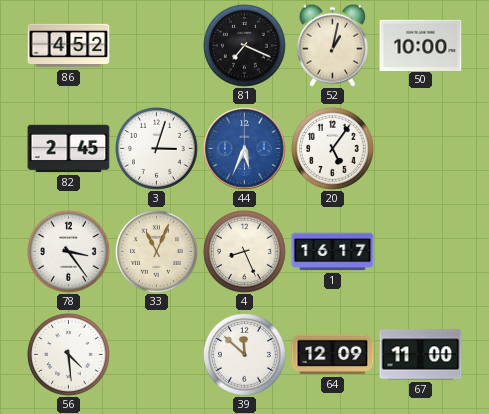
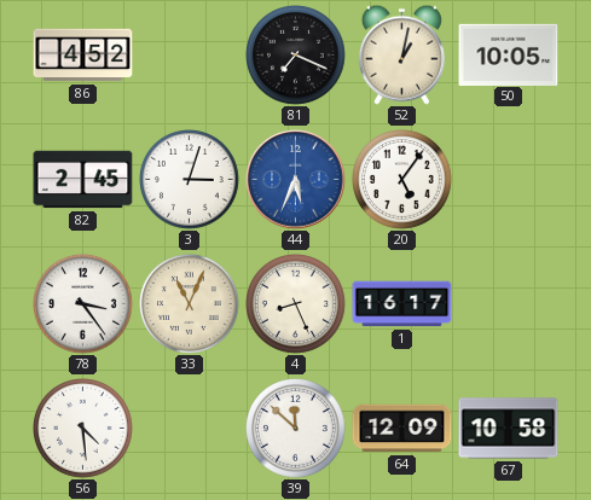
50: 10:00 -> 10:05
67: 11:00 -> 10:58
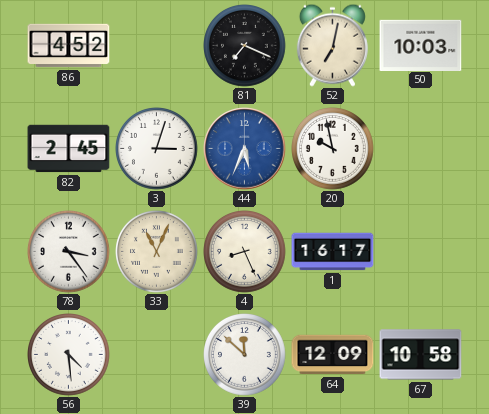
52: 1:02 -> 7:02
50: 10:05 -> 10:03
20: 5:06 -> 9:58
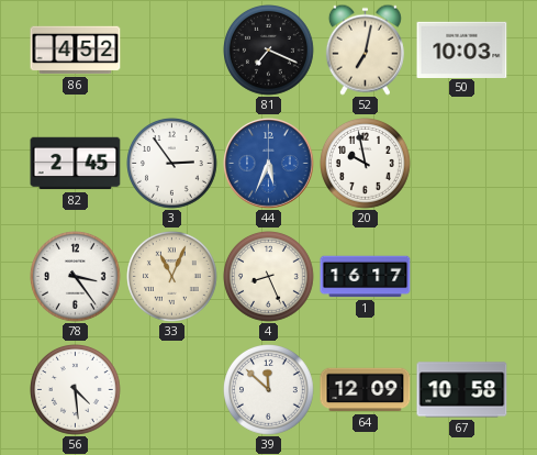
3: 3:03 -> 2:54
